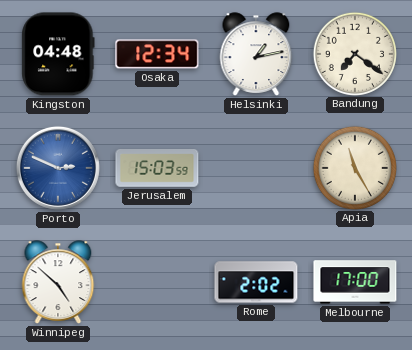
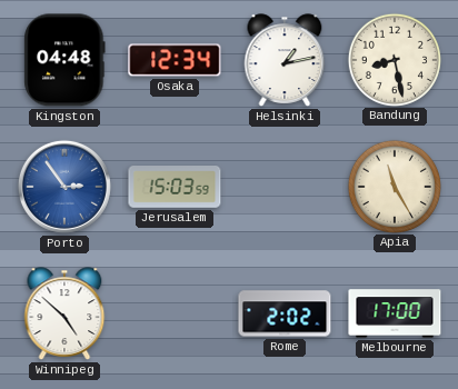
Bandung: 7:21 -> 8:28
Porto: 2:49 -> 2:54
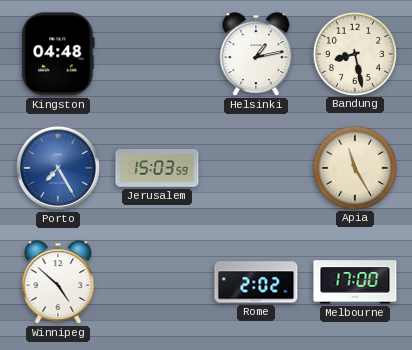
Osaka: 12:34 -> none
Porto: 2:54 -> 7:25
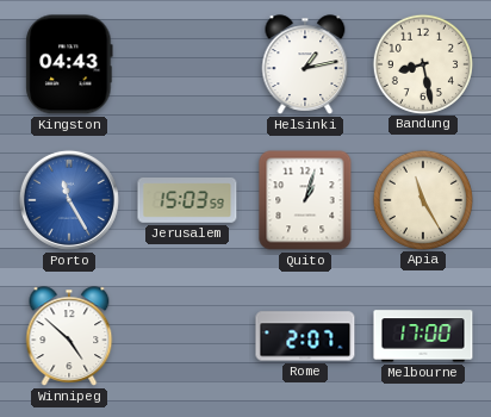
Kingston: 04:48 -> 04:43
Porto: 7:25 -> 11:25
Quito: none -> 1:03
Rome: 2:02 -> 2:07
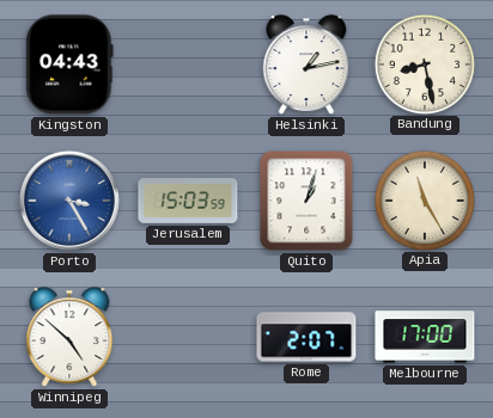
Porto: 11:25 -> 3:25
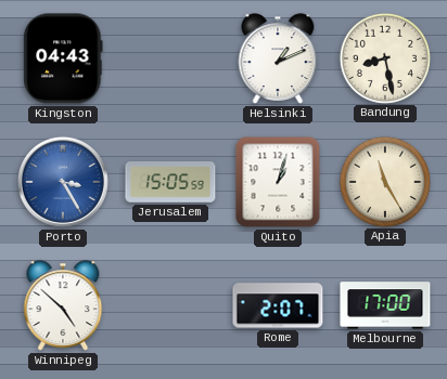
Helsinki: 1:13 -> 1:11
Jerusalem: 15:03 -> 15:05
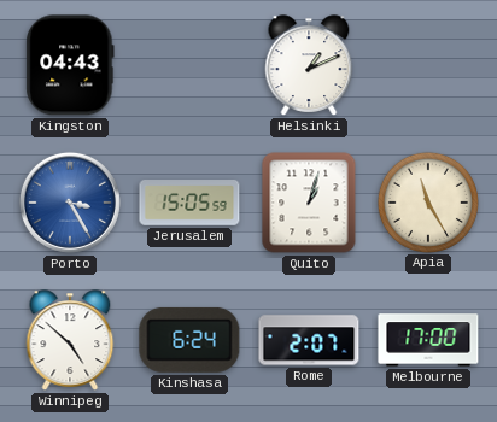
Bandung: 8:28 -> none
Kinshasa: none -> 6:24
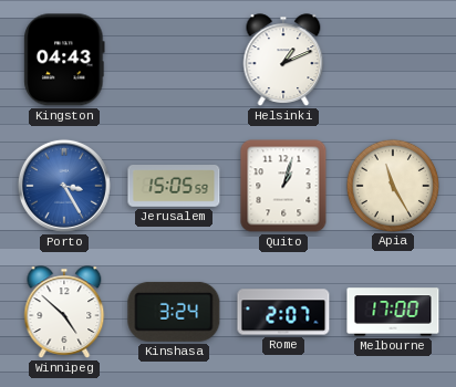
Kinshasa: 6:24 -> 3:24
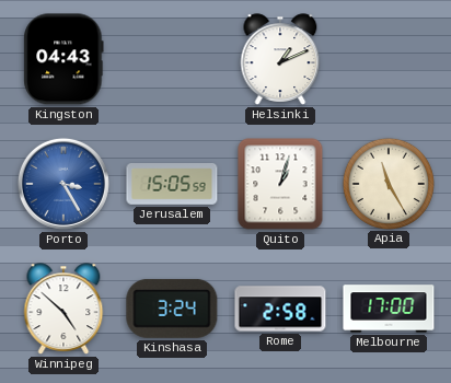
Rome: 2:07 -> 2:58
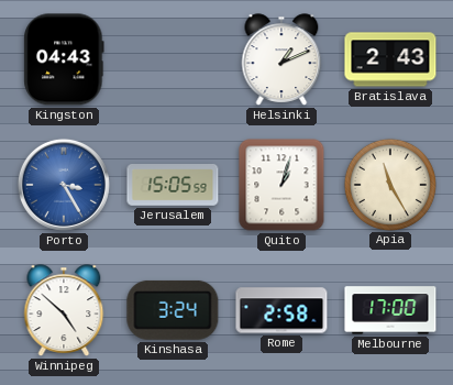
Bratislava: none -> 2:43
